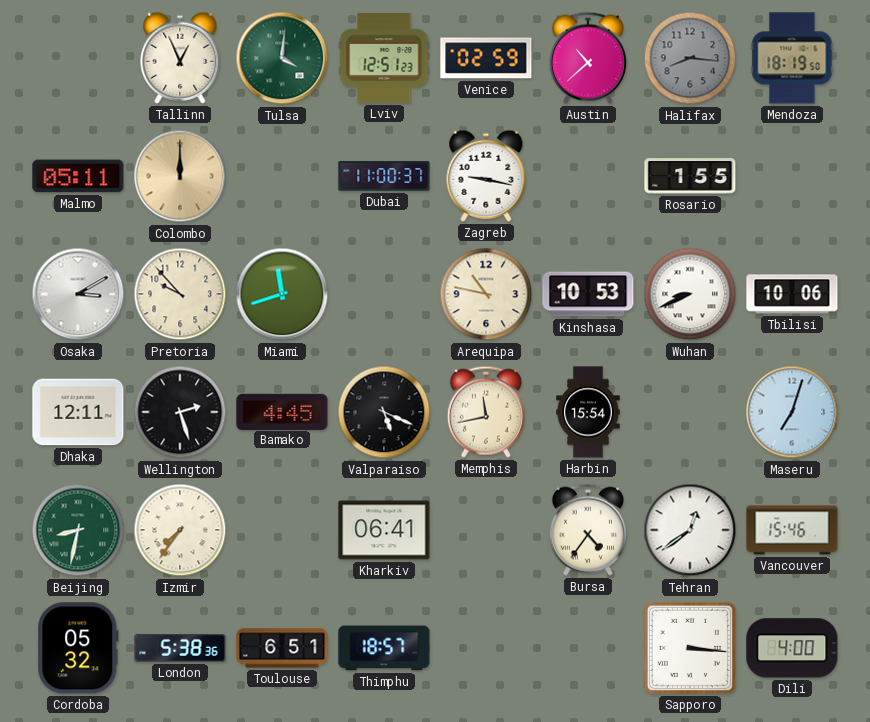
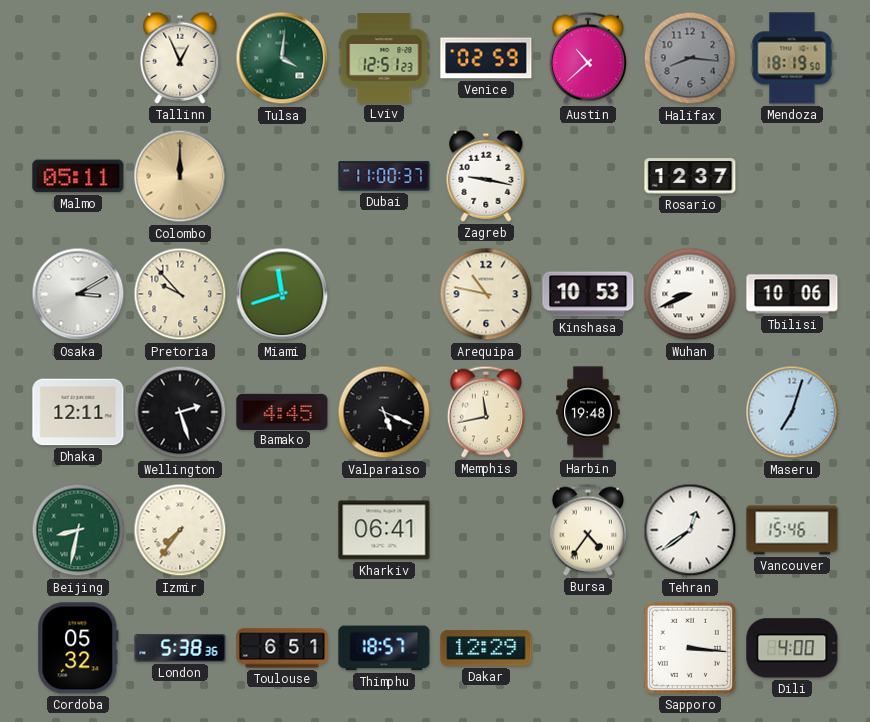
Rosario: 1:55 -> 12:37
Harbin: 15:54 -> 19:48
Dakar: none -> 12:29
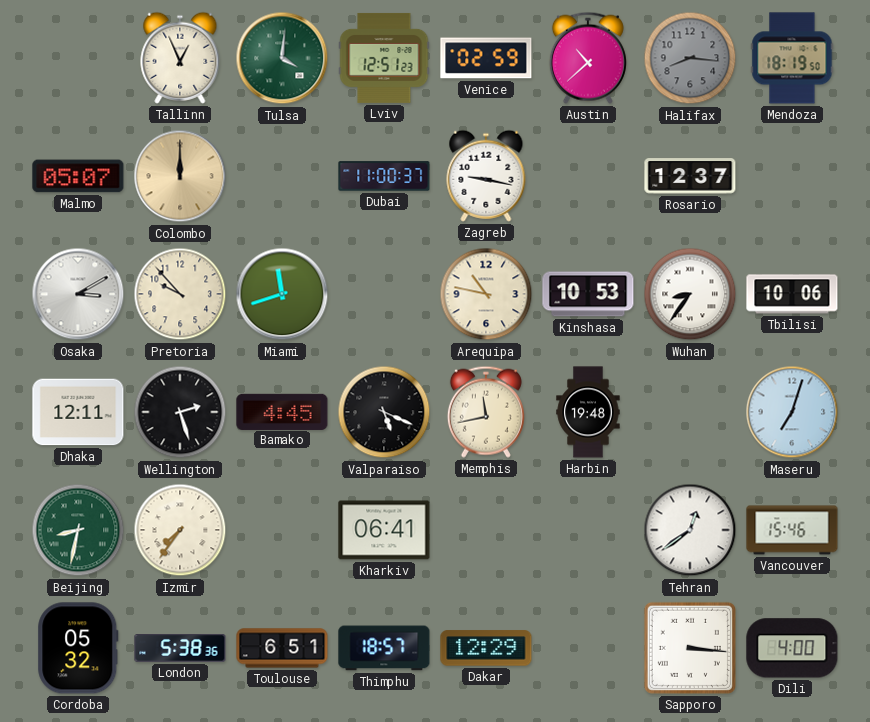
Malmo: 05:11 -> 05:07
Wuhan: 8:41 -> 8:36
Bursa: 4:36 -> none
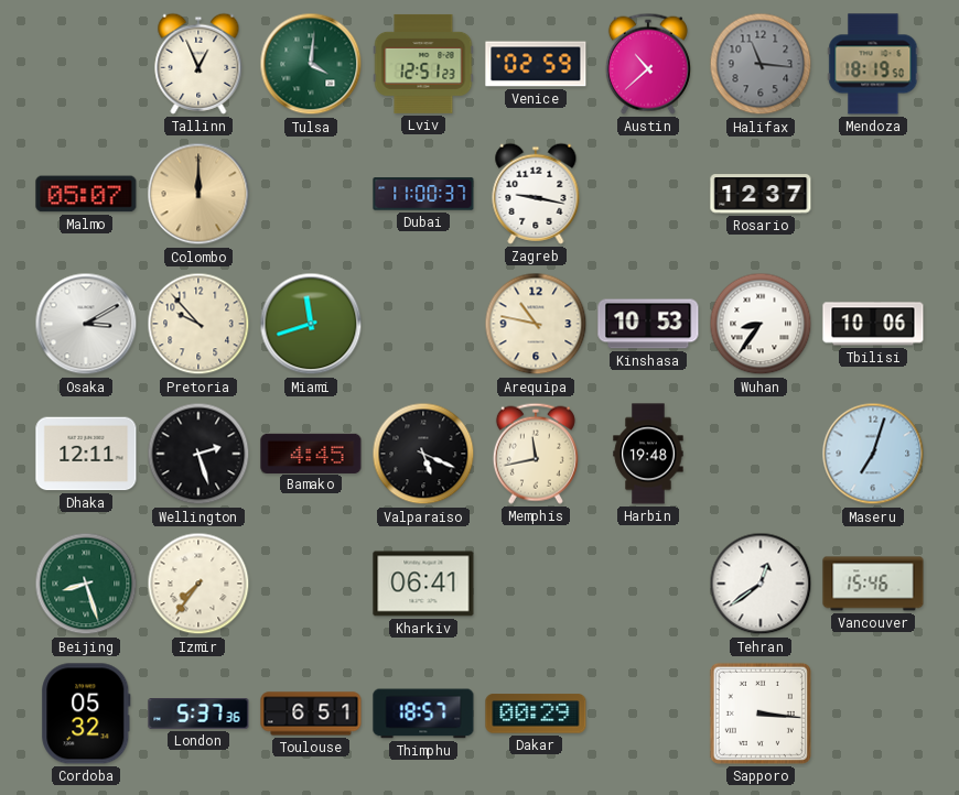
Halifax: 8:16 -> 11:16
Beijing: 8:32 -> 8:27
London: 5:38 -> 5:37
Dakar: 12:29 -> 00:29
Dili: 4:00 -> none
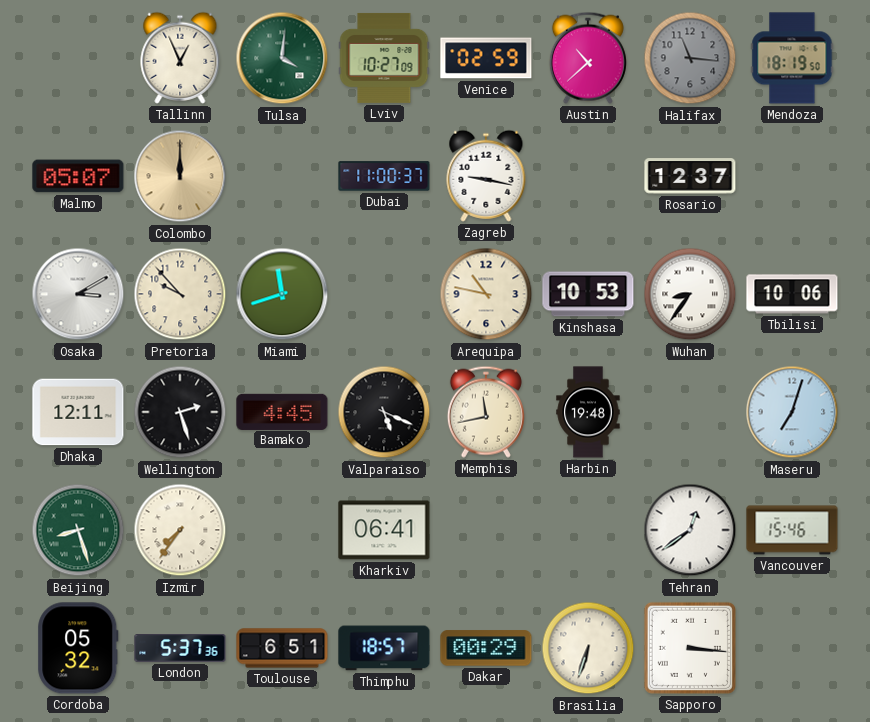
Lviv: 12:51 -> 10:27
Brasilia: none -> 6:33
